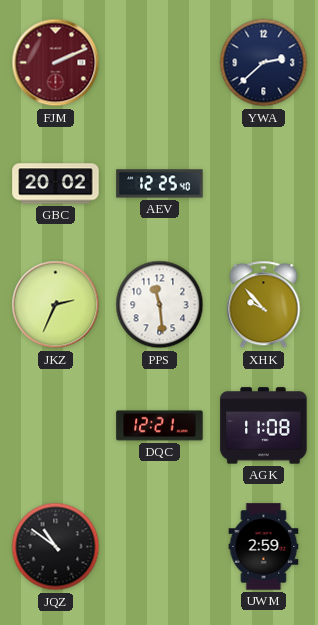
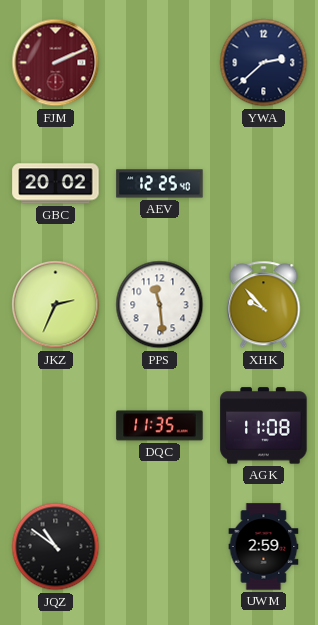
DQC: 12:21 -> 11:35
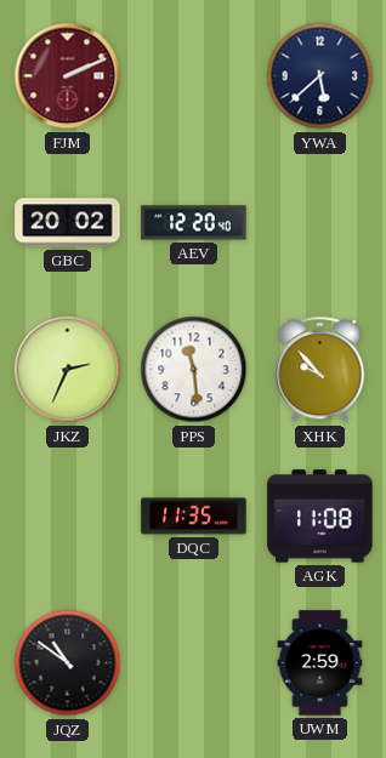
YWA: 2:38 -> 5:38
AEV: 12:25 -> 12:20
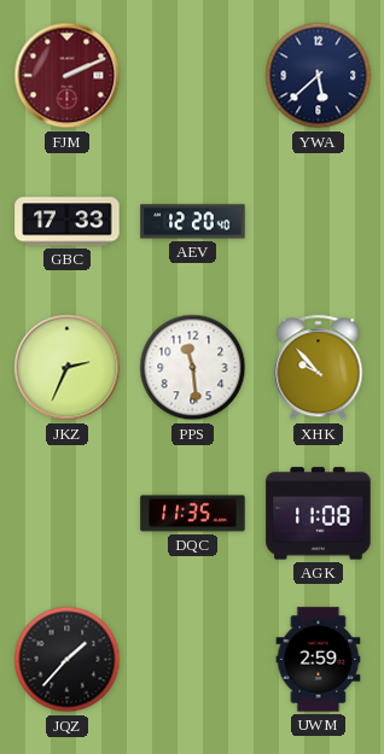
GBC: 20:02 -> 17:33
JQZ: 10:51 -> 1:37
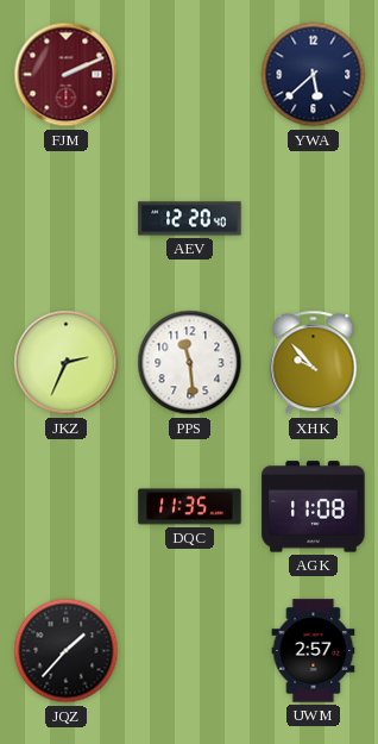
GBC: 17:33 -> none
UWM: 2:59 -> 2:57
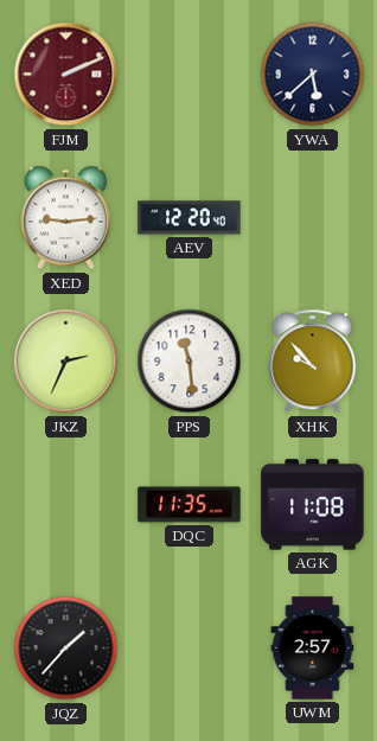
XED: none -> 9:14
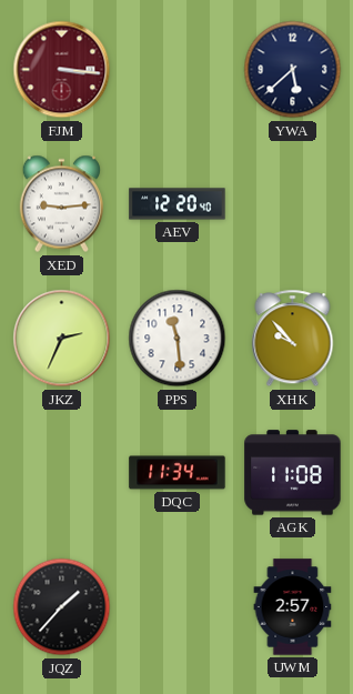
FJM: 2:11 -> 3:16
DQC: 11:35 -> 11:34
